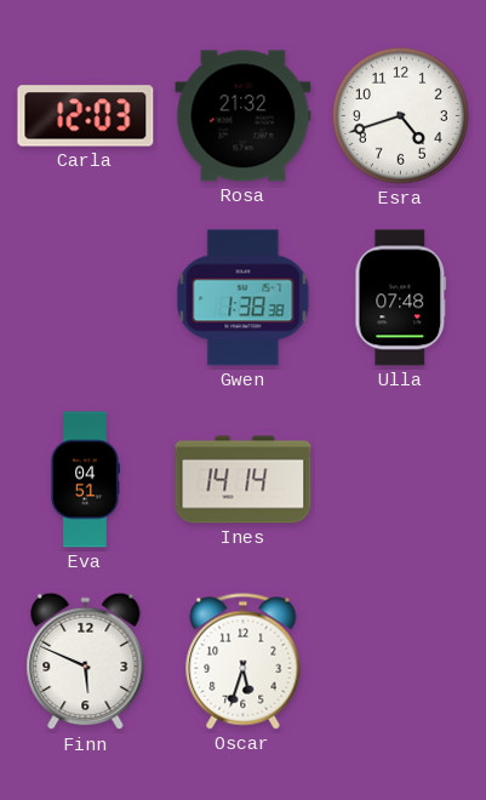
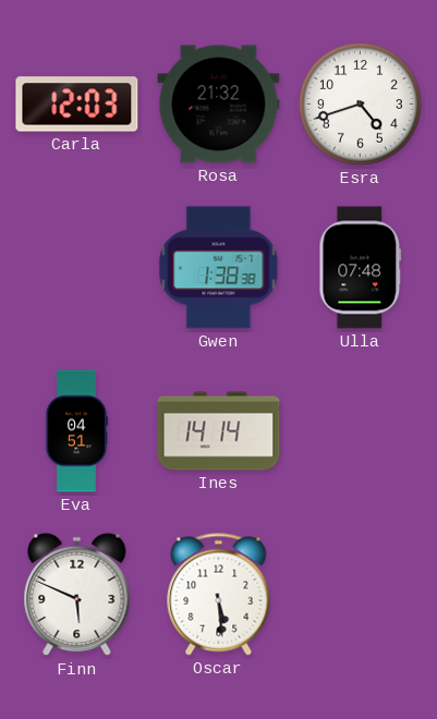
Oscar: 5:33 -> 5:29
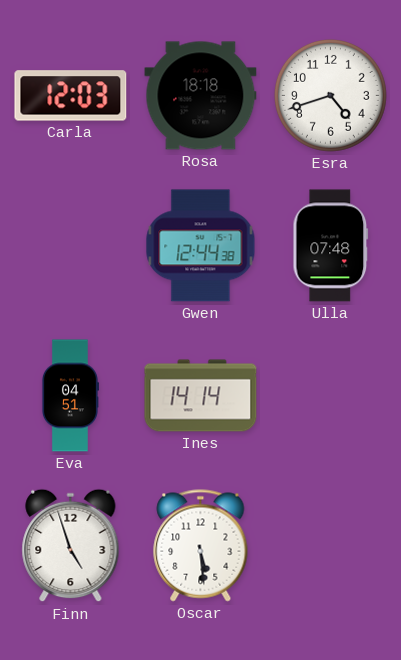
Rosa: 21:32 -> 18:18
Gwen: 1:38 -> 12:44
Finn: 5:49 -> 4:57
